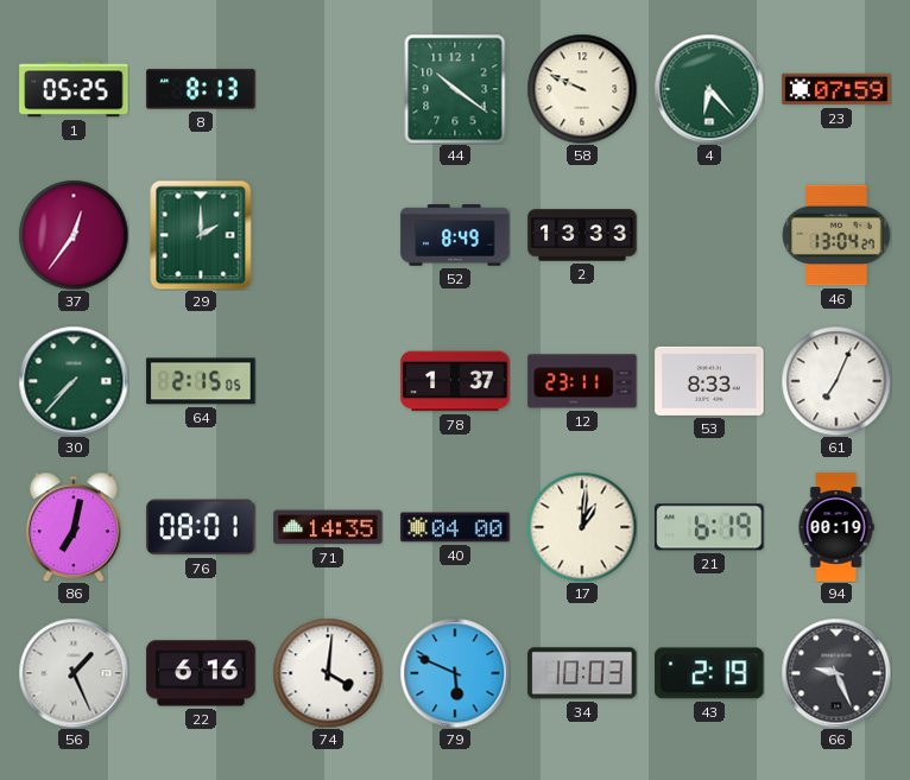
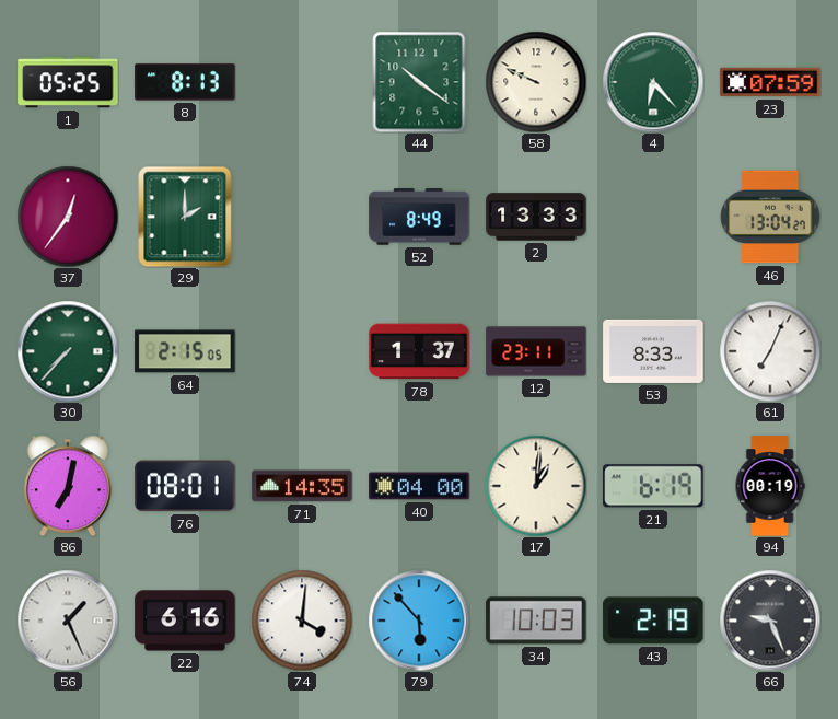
79: 5:49 -> 5:53
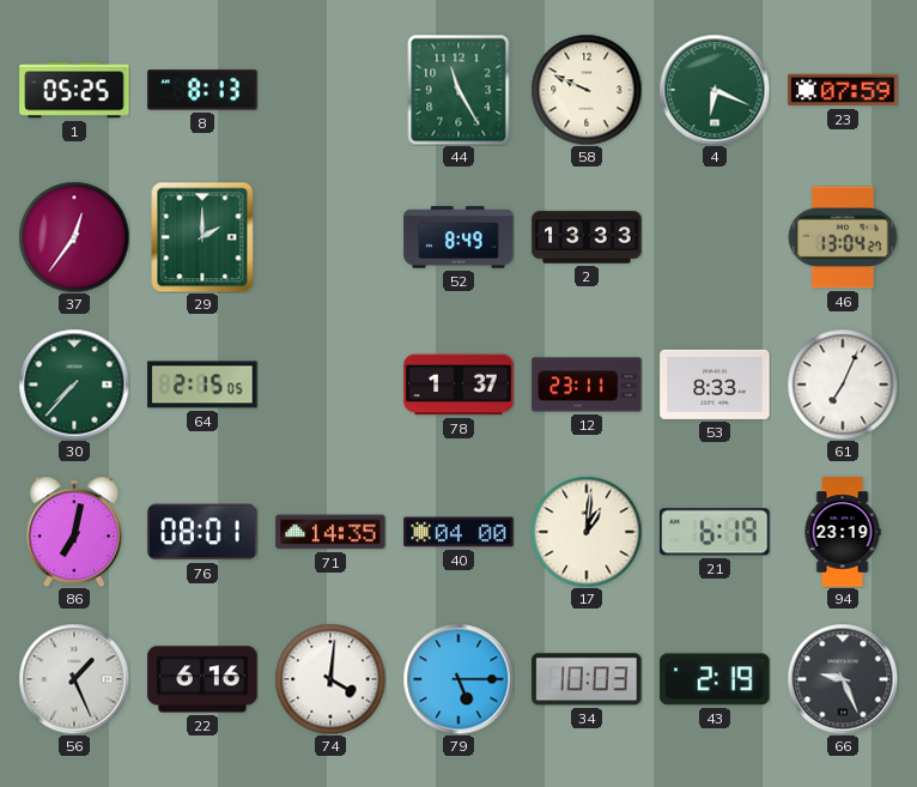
44: 10:21 -> 11:25
4: 6:23 -> 6:19
94: 00:19 -> 23:19
79: 5:53 -> 5:15
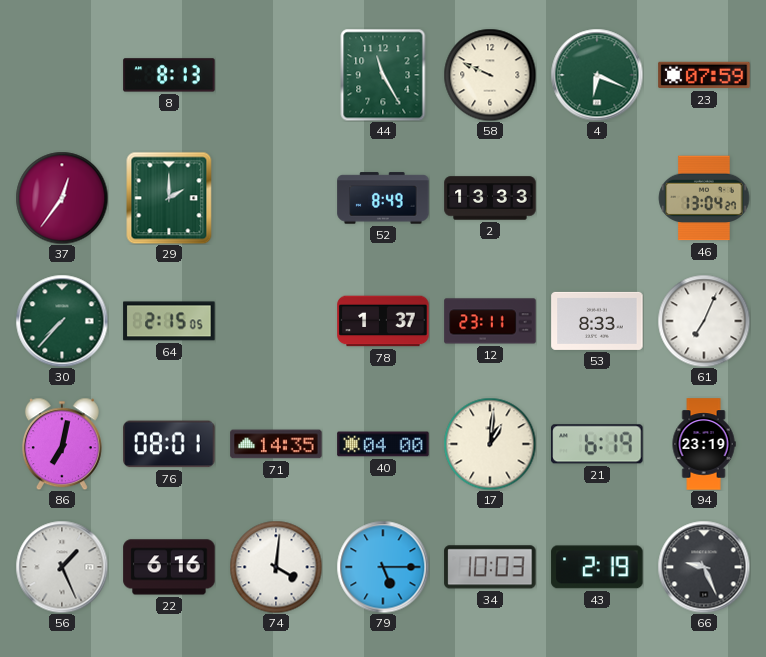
1: 05:25 -> none
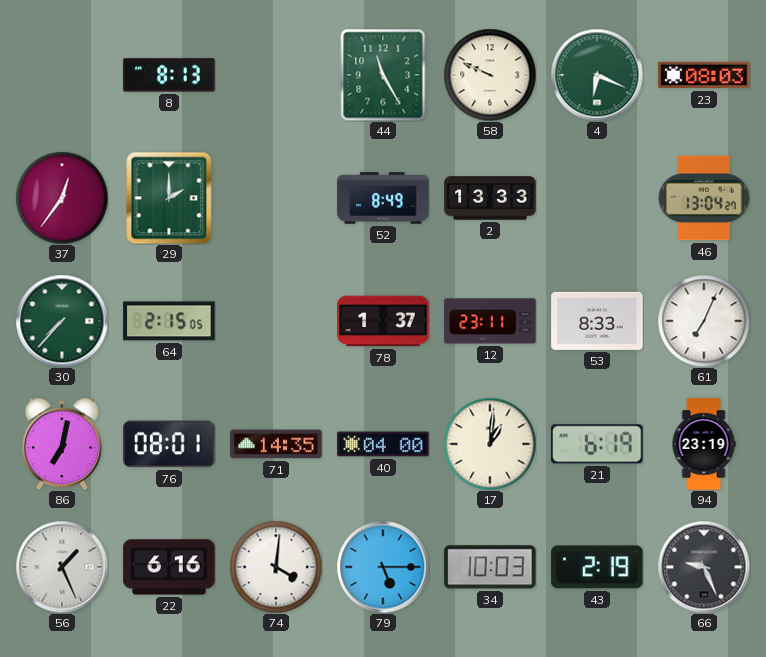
23: 07:59 -> 08:03
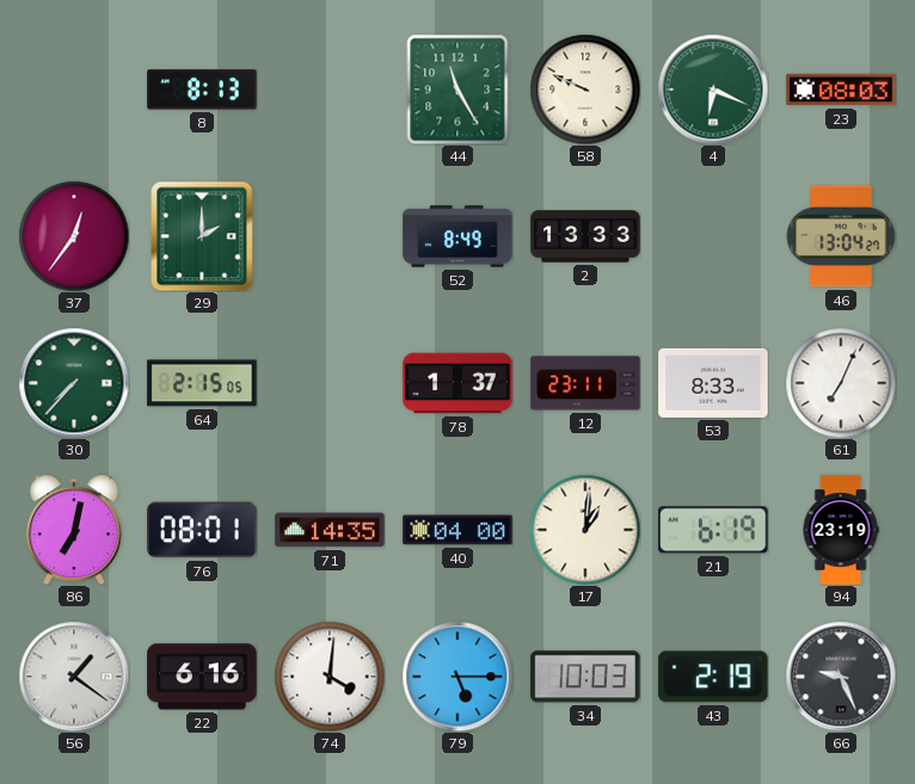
56: 1:26 -> 1:21
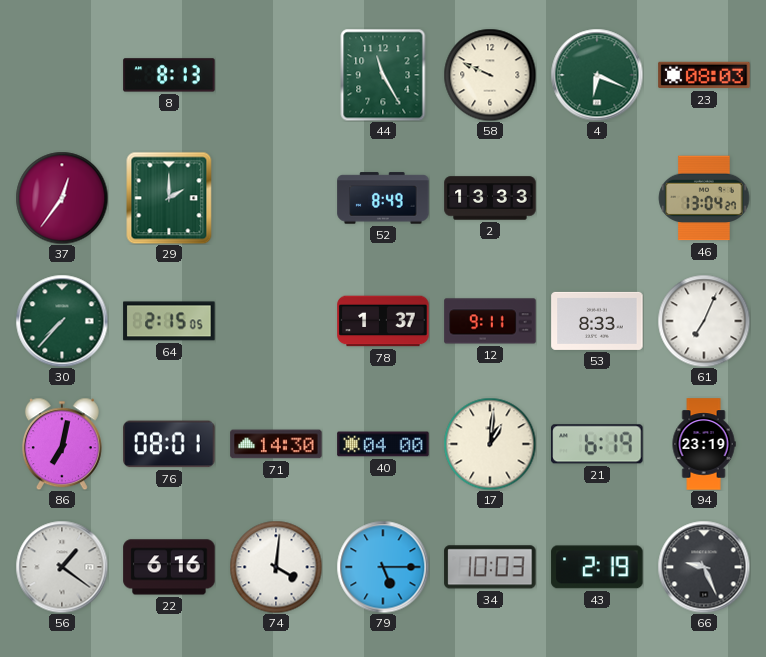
12: 23:11 -> 9:11
71: 14:35 -> 14:30
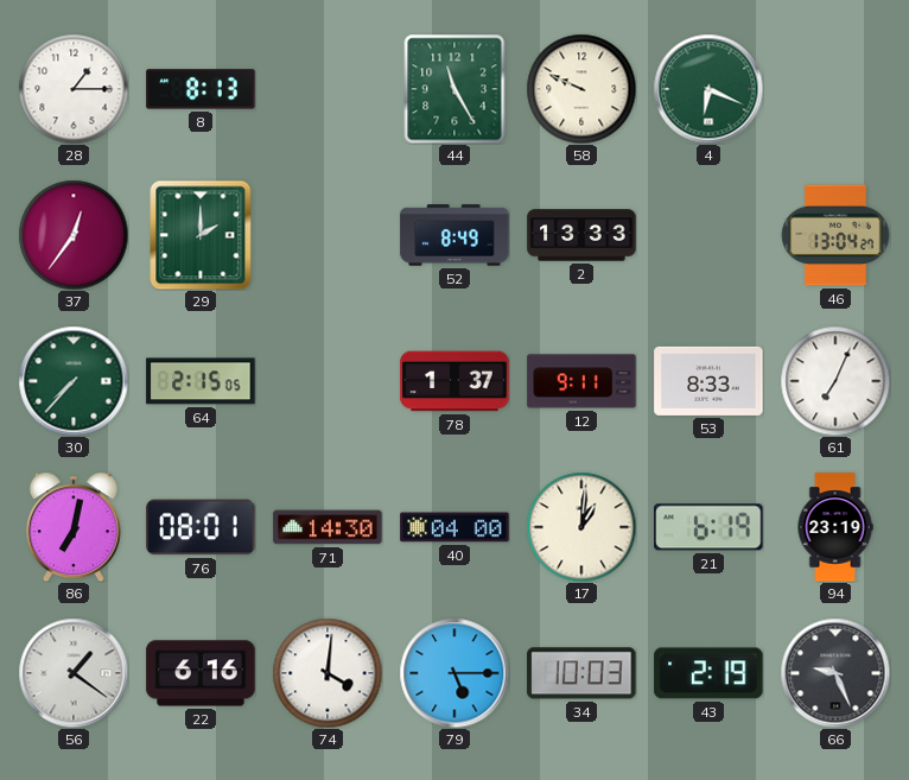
28: none -> 1:15
23: 08:03 -> none
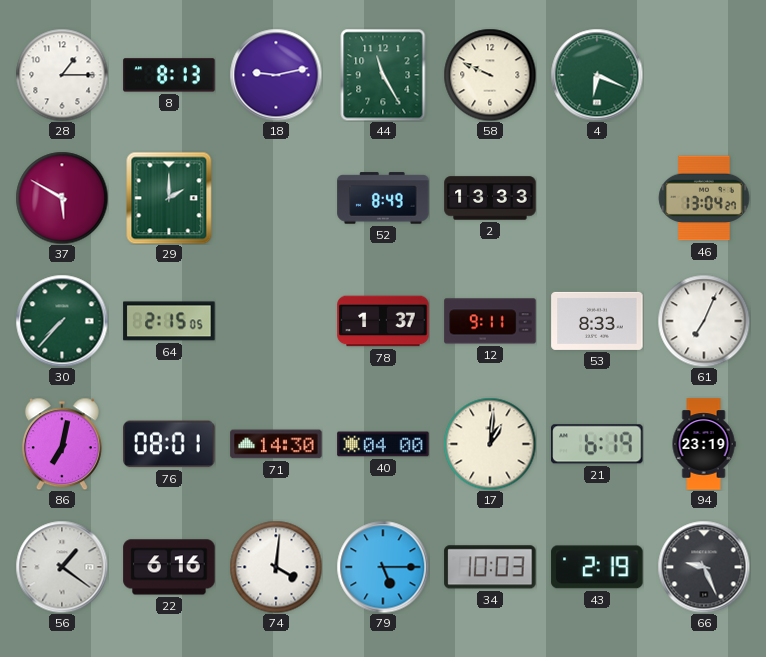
18: none -> 9:13
37: 12:36 -> 5:50
